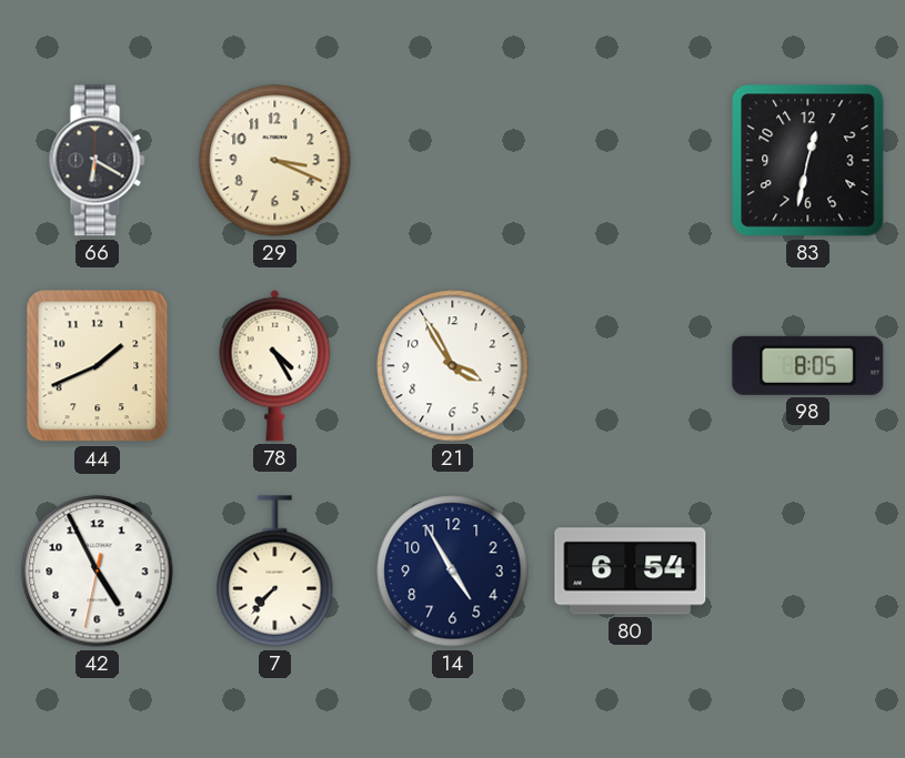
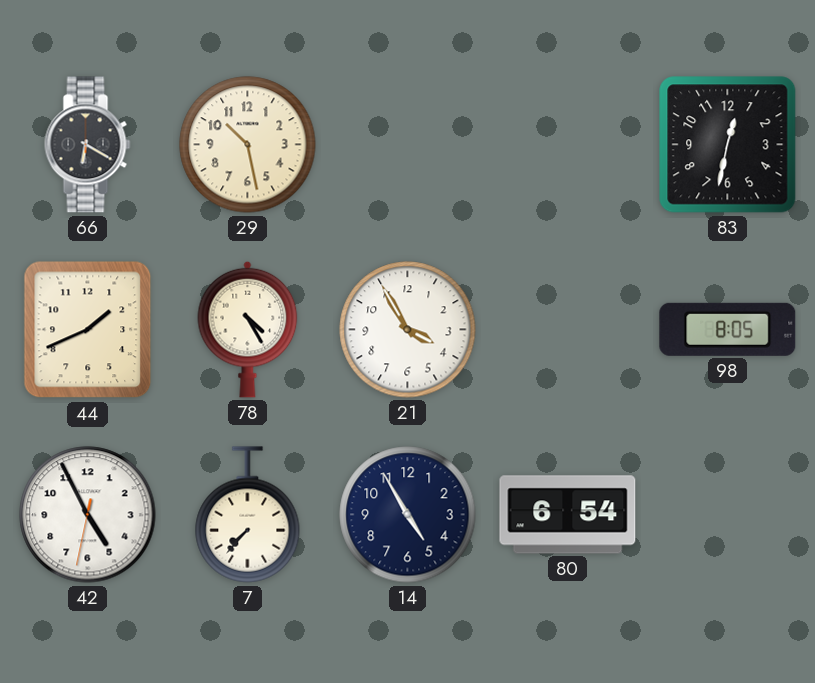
29: 3:19 -> 10:28
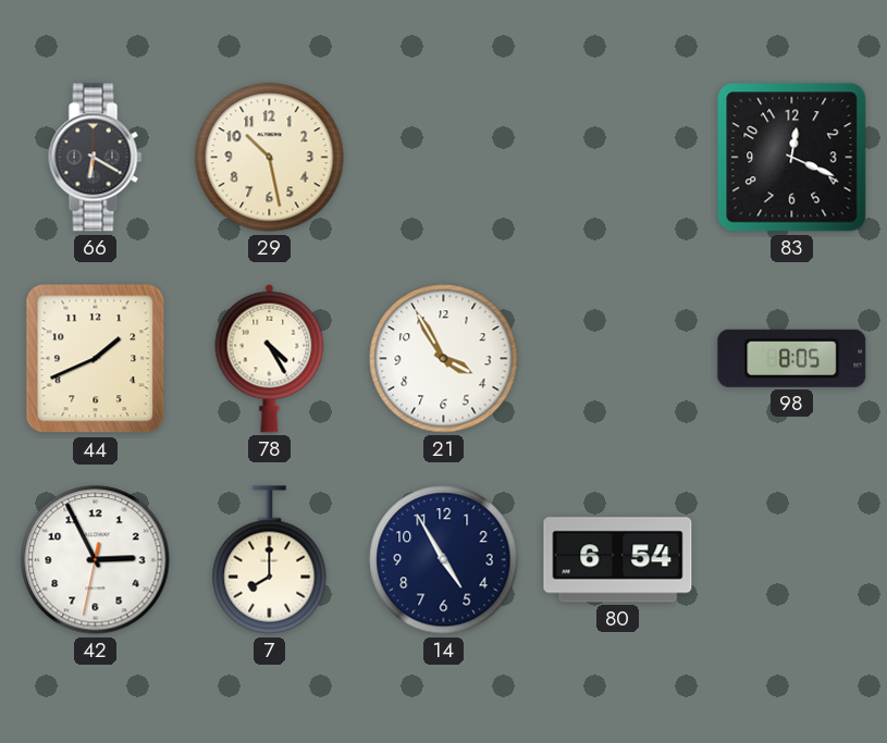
83: 12:32 -> 12:19
42: 4:55 -> 2:55
7: 7:37 -> 8:00
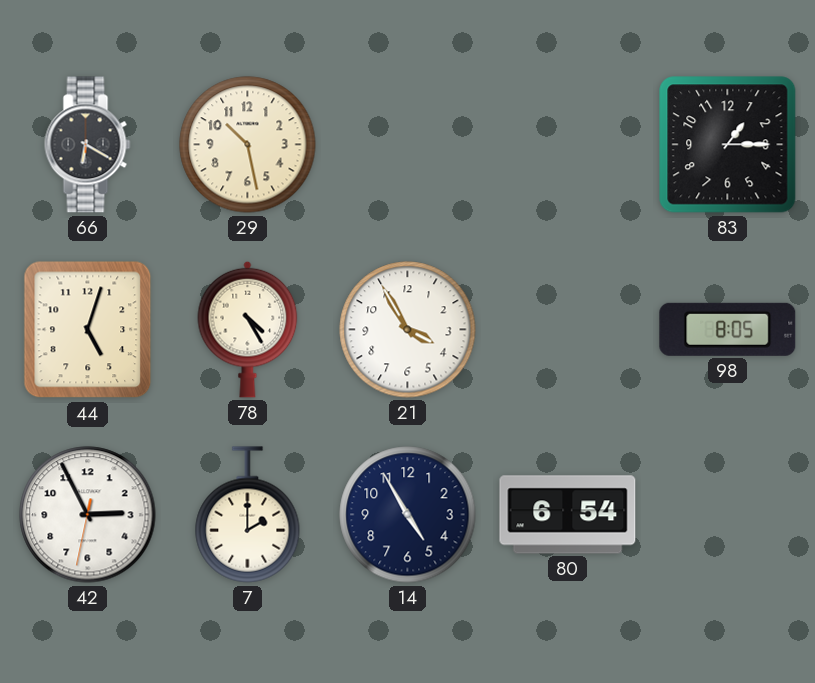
83: 12:19 -> 1:15
44: 1:41 -> 5:03
7: 8:00 -> 2:00
